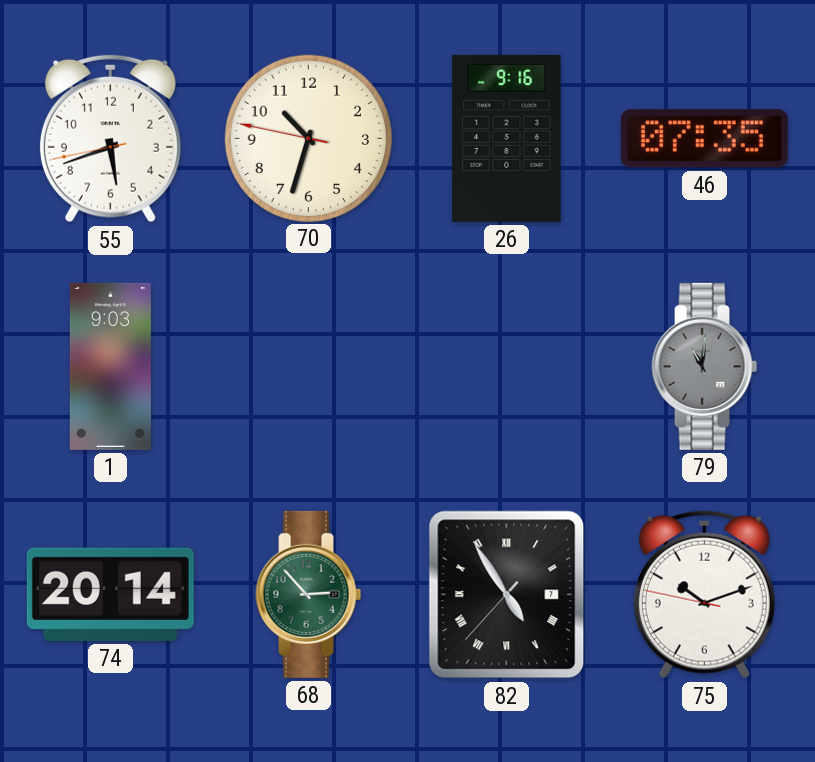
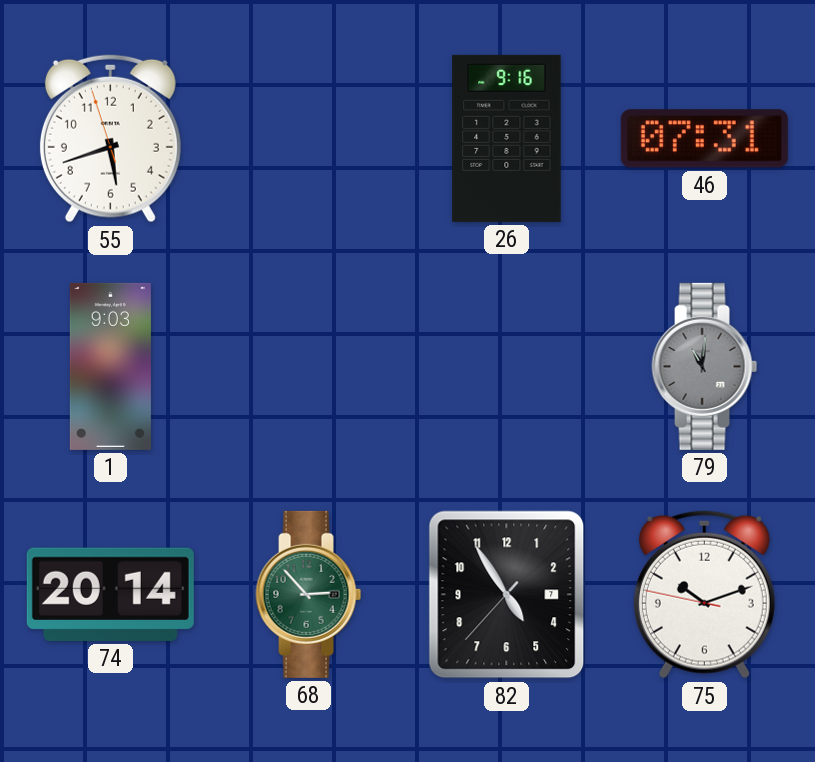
55: 5:41:43 -> 5:41:57
70: 10:32 -> none
46: 07:35 -> 07:31
82 numerals: Roman -> Arabic
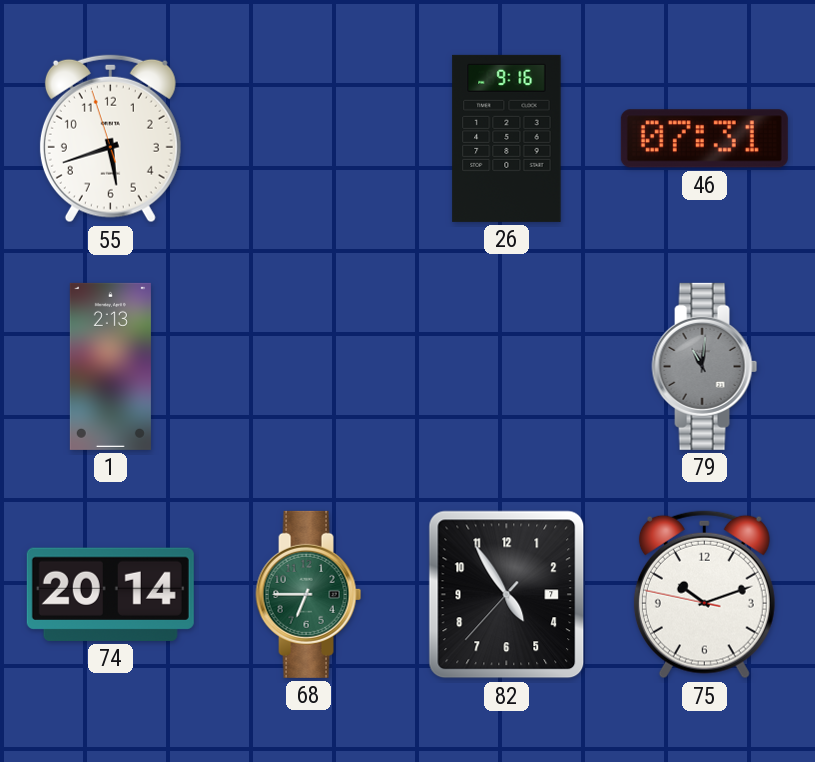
1: 9:03 -> 2:13
68: 2:53 -> 6:45
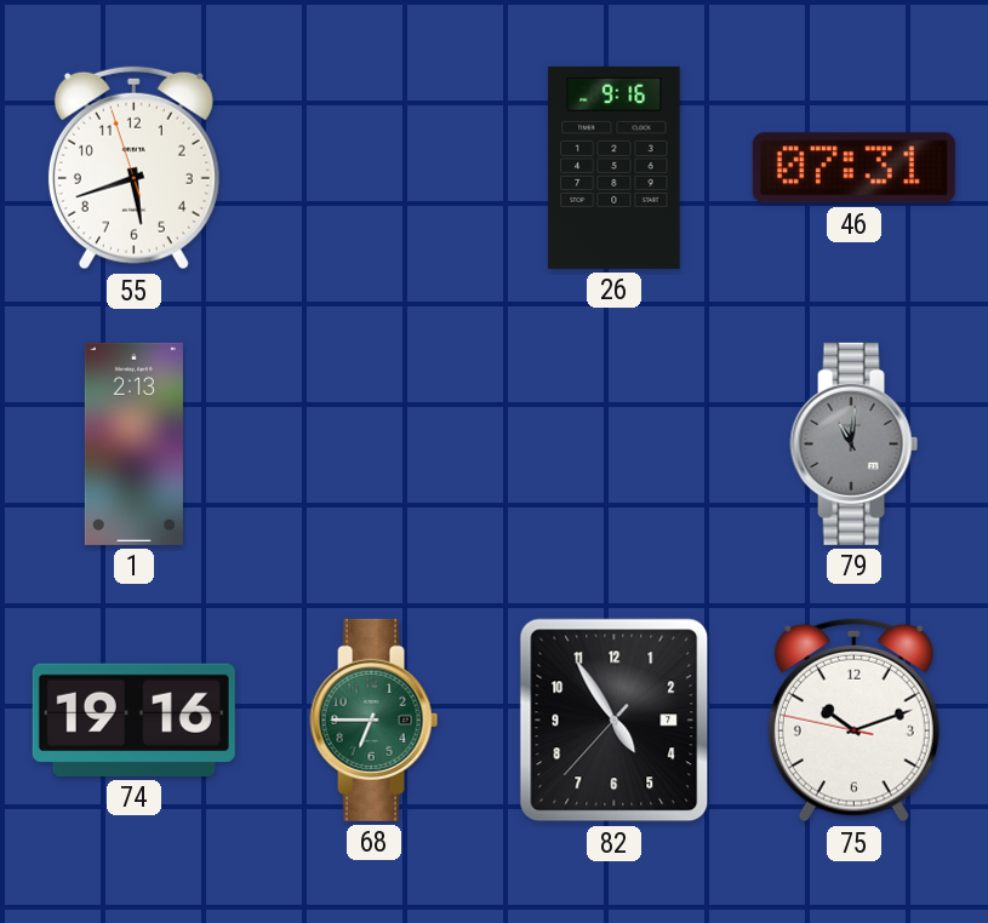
74: 20:14 -> 19:16
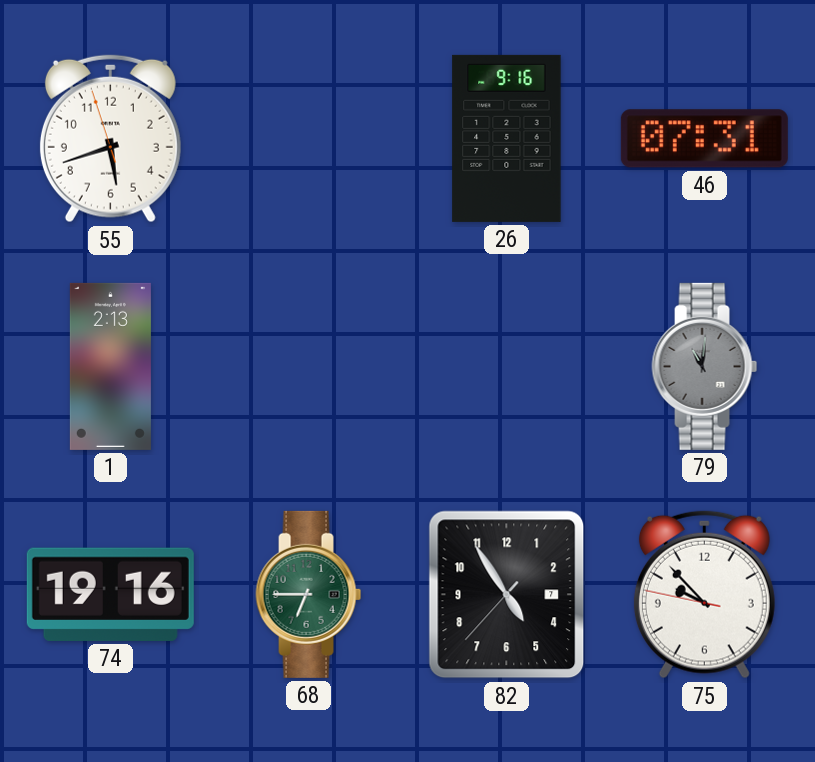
75: 10:11 -> 9:52
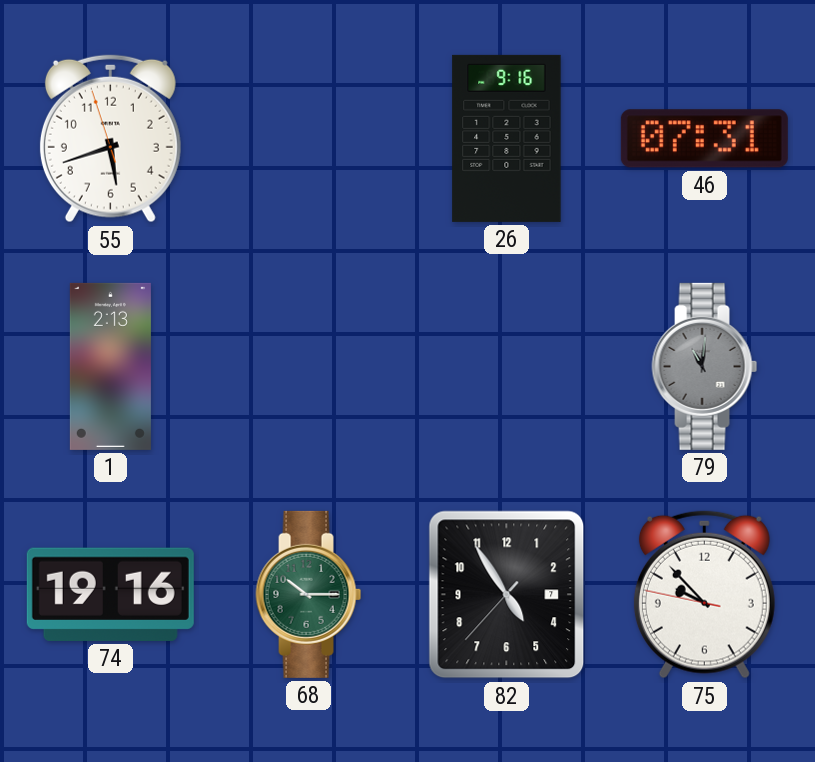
68: 6:45 -> 10:15
